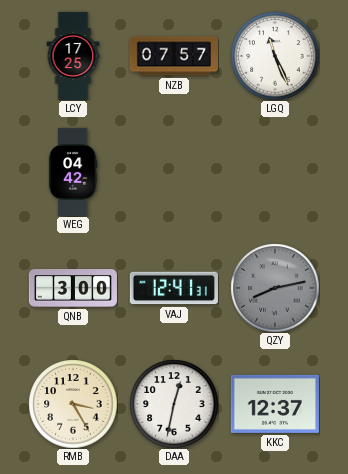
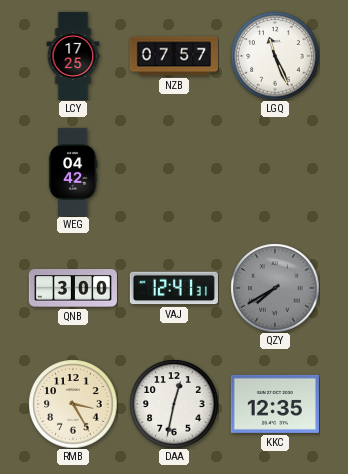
QZY: 8:13 -> 7:40
KKC: 12:37 -> 12:35
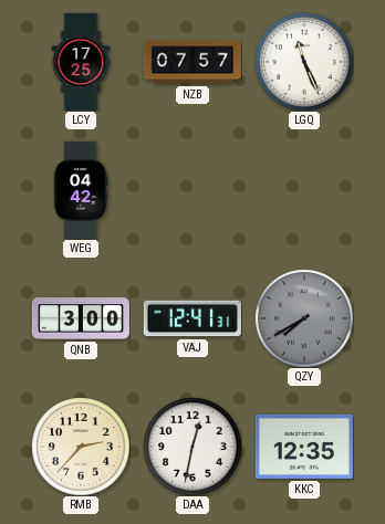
RMB: 3:25 -> 2:37
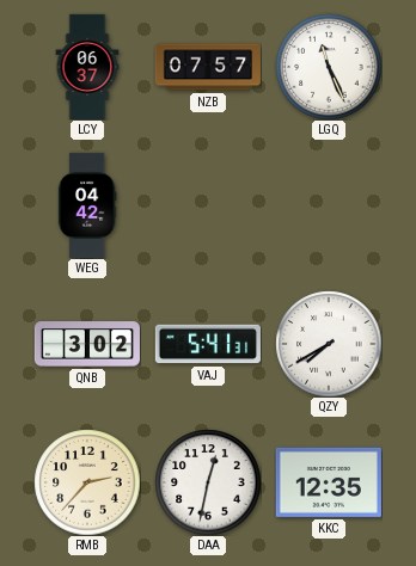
LCY: 17:25 -> 06:37
QNB: 3:00 -> 3:02
VAJ: 12:41 -> 5:41
QZY dial: grey -> white
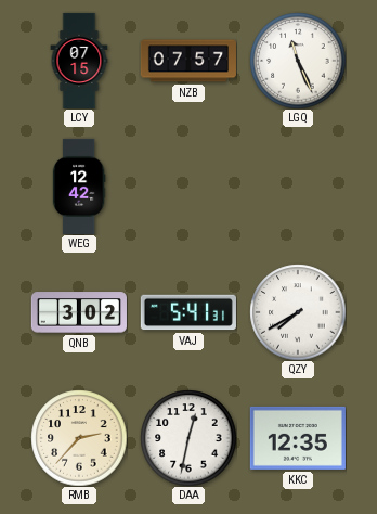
LCY: 06:37 -> 07:15
WEG: 04:42 -> 12:42
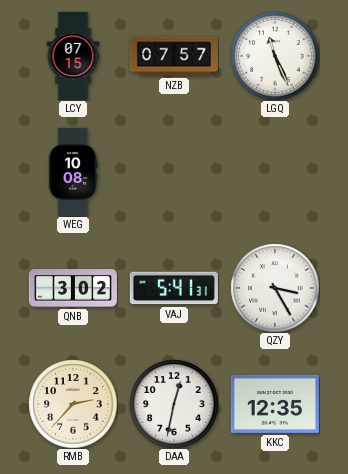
WEG: 12:42 -> 10:08
QZY: 7:40 -> 3:25
